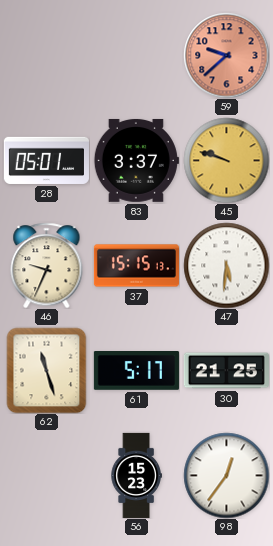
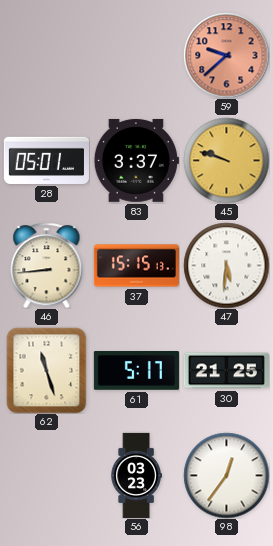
46: 9:34 -> 8:44
56: 15:23 -> 03:23
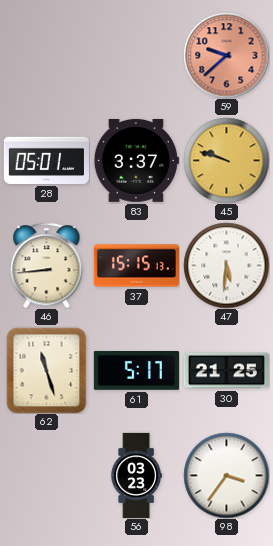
98: 12:36 -> 3:36
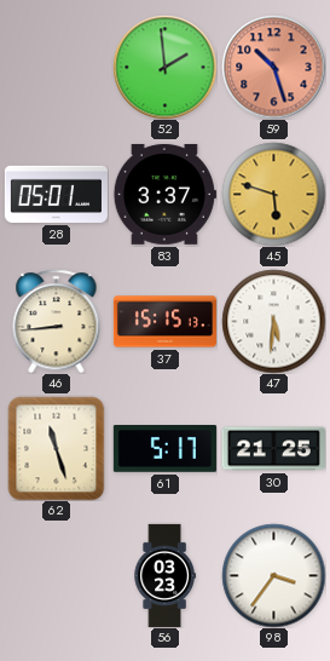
52: none -> 1:59
59: 9:38 -> 10:27
45: 9:48 -> 5:48
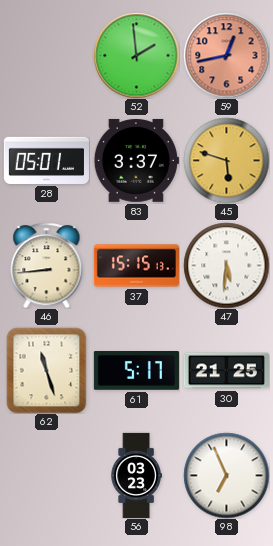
59: 10:27 -> 12:43
98: 3:36 -> 6:56
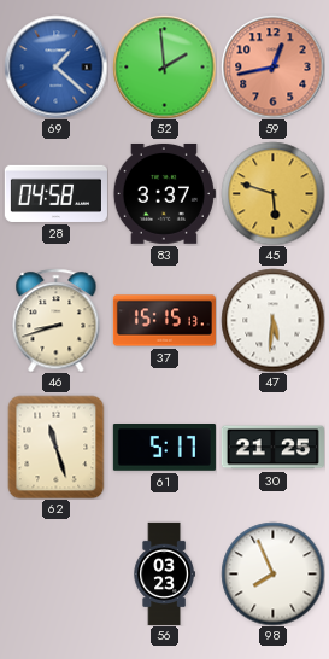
69: none -> 1:22
28: 05:01 -> 04:58
46: 8:44 -> 8:42
98: 6:56 -> 7:56
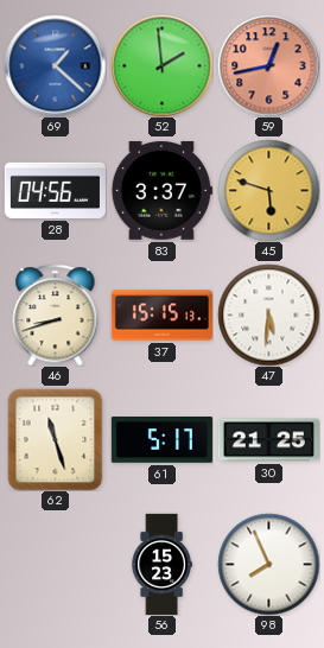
28: 04:58 -> 04:56
56: 03:23 -> 15:23
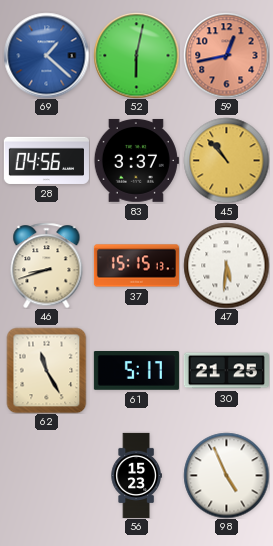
52: 1:59 -> 6:02
45: 5:48 -> 10:53
62: 11:27 -> 11:25
98: 7:56 -> 4:56
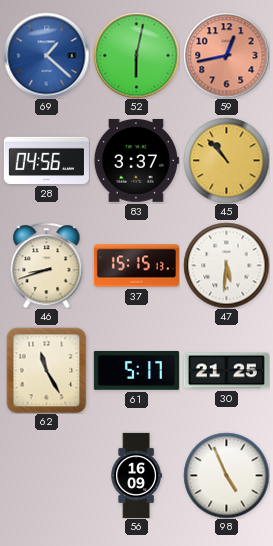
56: 15:23 -> 16:09
